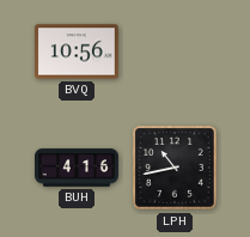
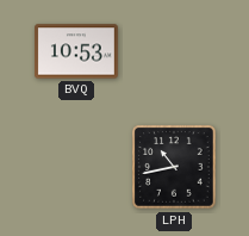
BVQ: 10:56 -> 10:53
BUH: 4:16 -> none
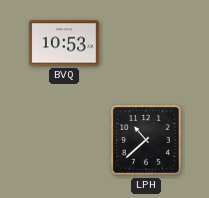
LPH: 10:43 -> 10:38
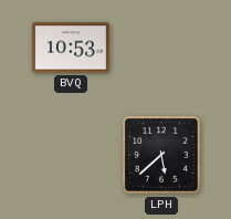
LPH: 10:38 -> 5:38
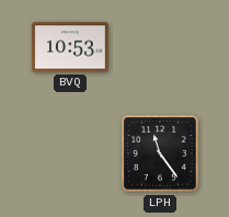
LPH: 5:38 -> 11:24
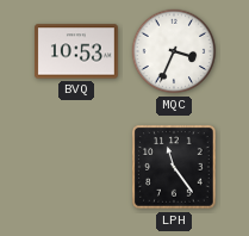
MQC: none -> 3:34
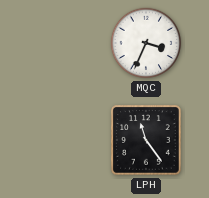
BVQ: 10:53 -> none
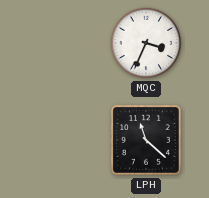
LPH: 11:24 -> 11:22
